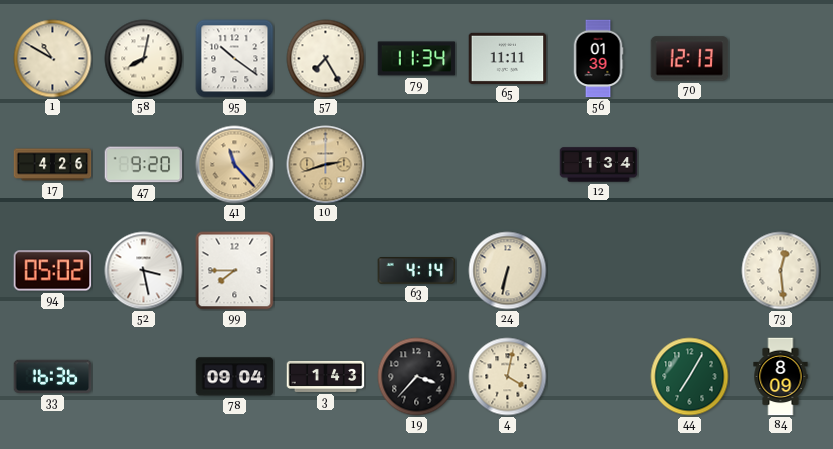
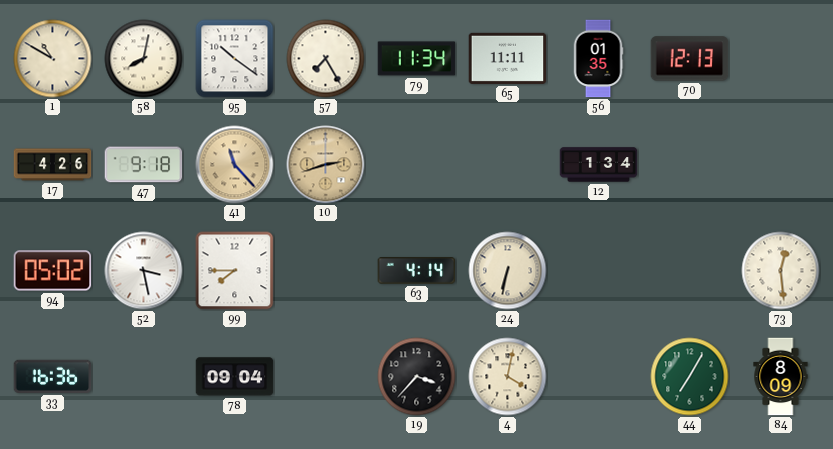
56: 01:39 -> 01:35
47: 9:20 -> 9:18
3: 1:43 -> none
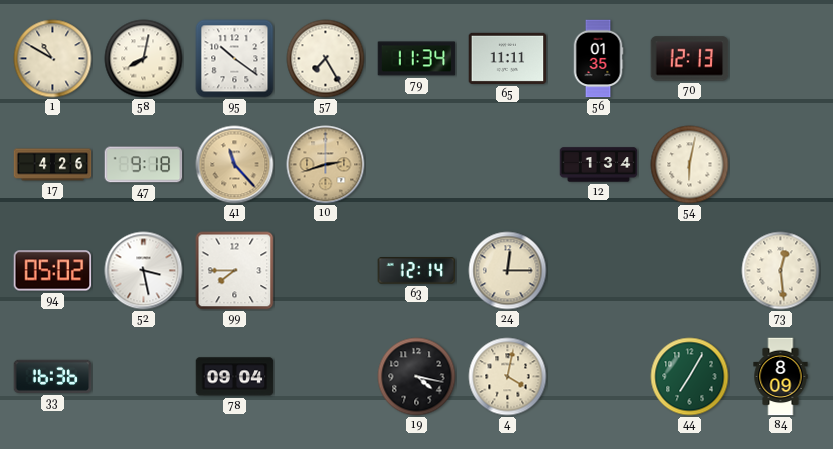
54: none -> 6:02
63: 4:14 -> 12:14
24: 6:32 -> 12:15
19: 3:37 -> 4:17
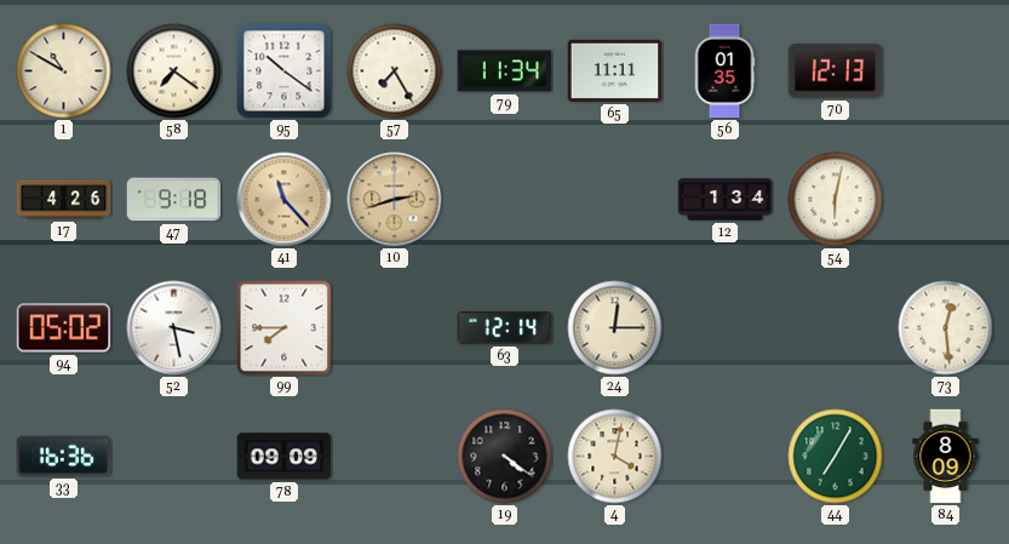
58: 8:02 -> 7:21
78: 09:04 -> 09:09
19: 4:17 -> 4:21
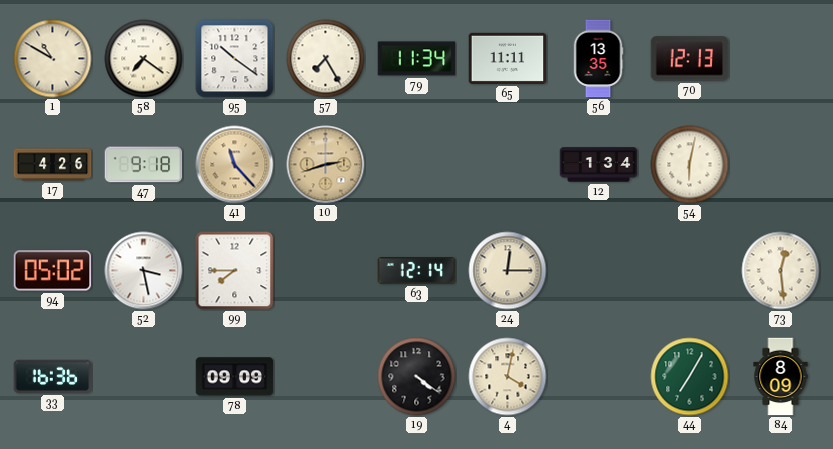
56: 01:35 -> 13:35
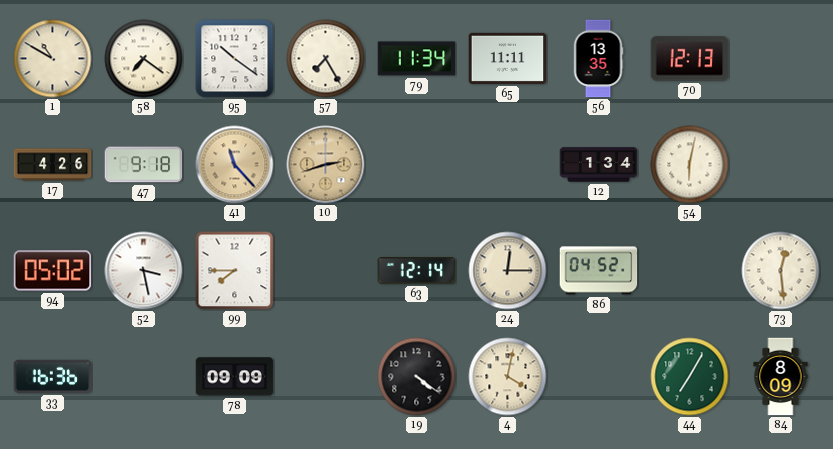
86: none -> 04:52
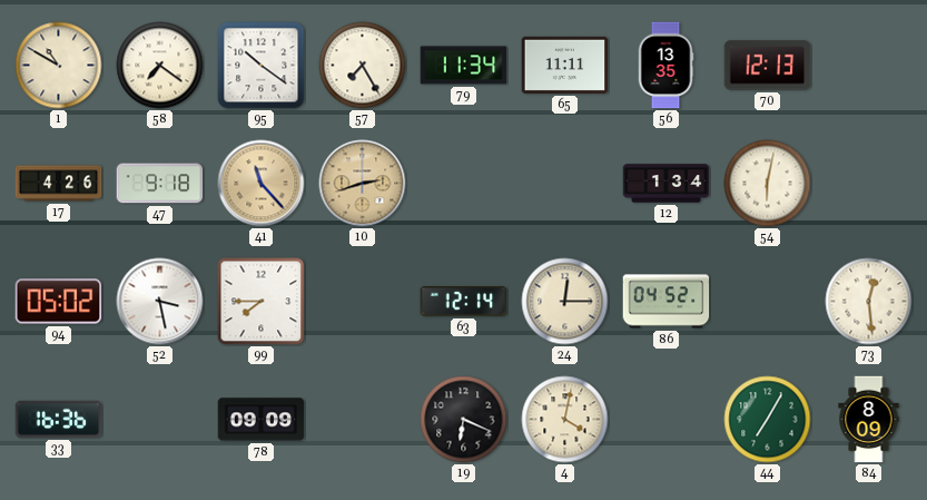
19: 4:21 -> 6:19
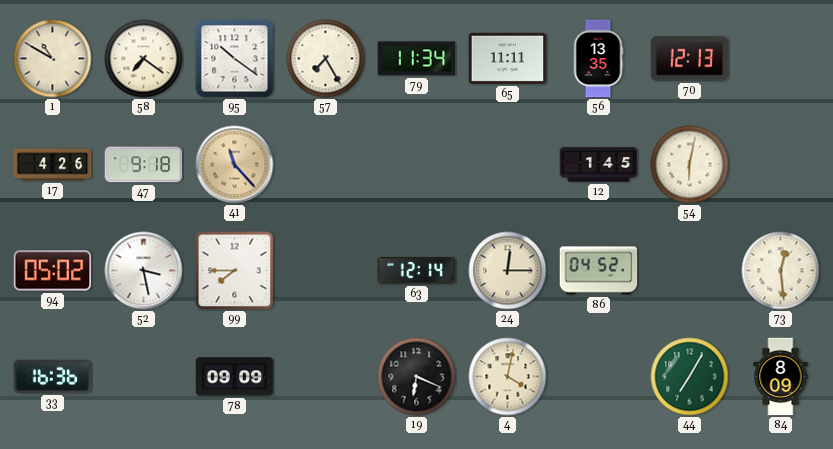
10: 2:42 -> none
12: 1:34 -> 1:45
